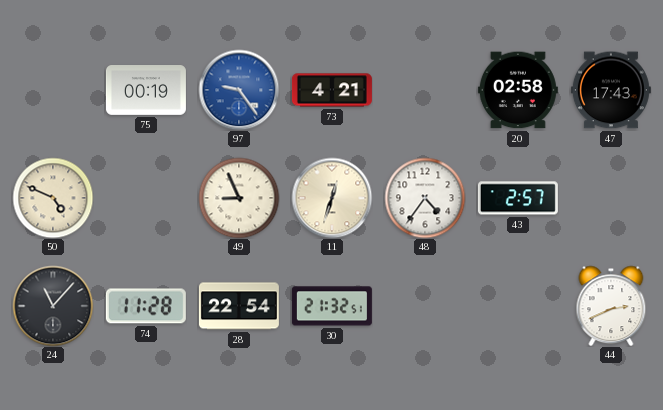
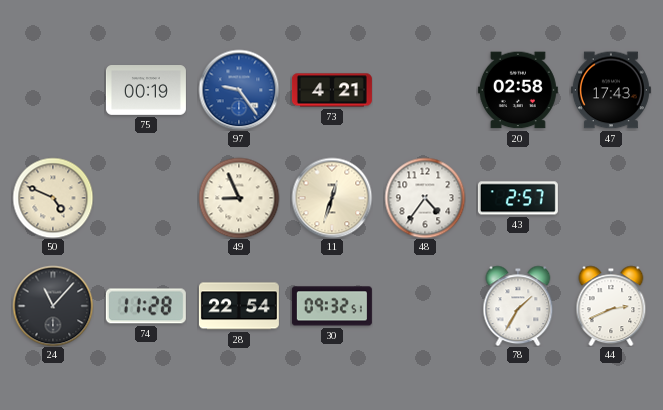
30: 21:32 -> 09:32
78: none -> 1:35
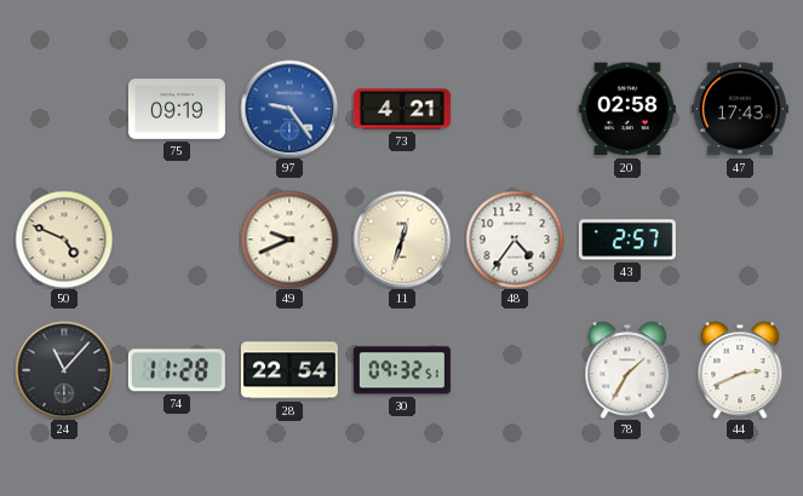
75: 00:19 -> 09:19
49: 8:56 -> 9:41
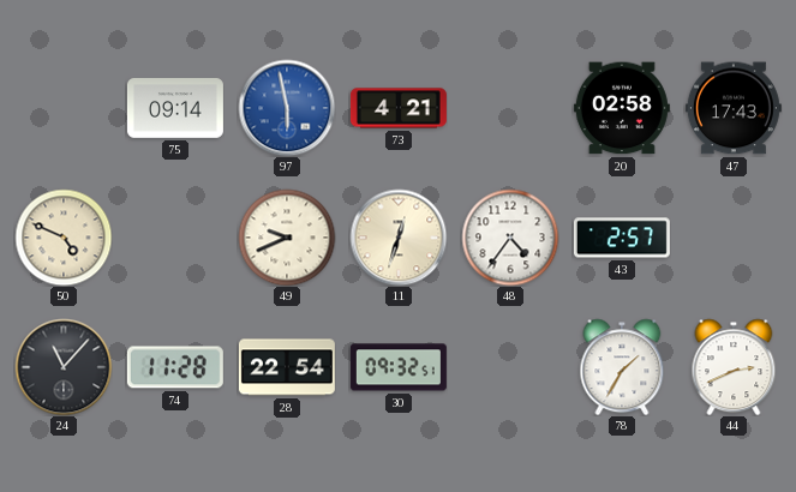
75: 09:19 -> 09:14
97: 9:24 -> 5:58
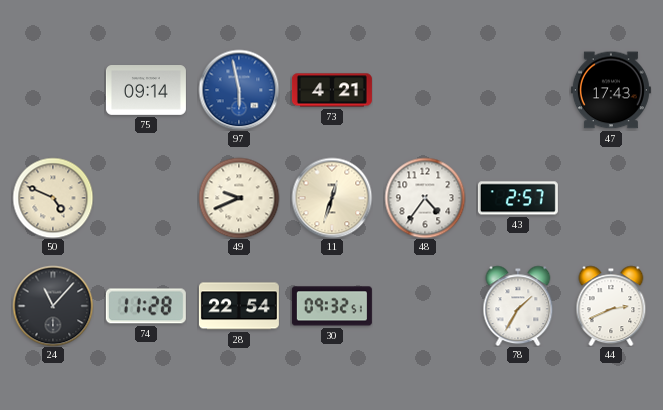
20: 02:58 -> none
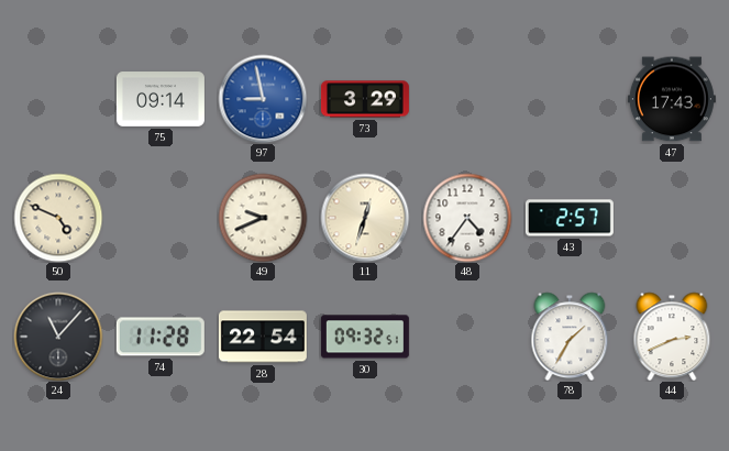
97: 5:58 -> 8:58
73: 4:21 -> 3:29
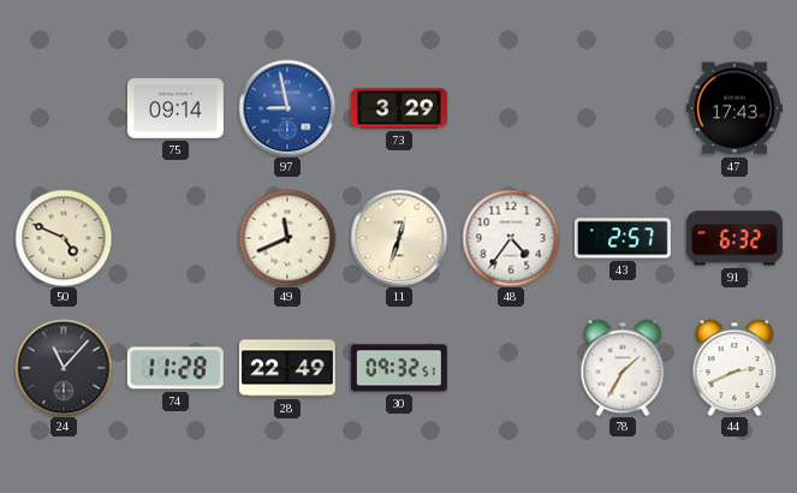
49: 9:41 -> 11:41
91: none -> 6:32
28: 22:54 -> 22:49
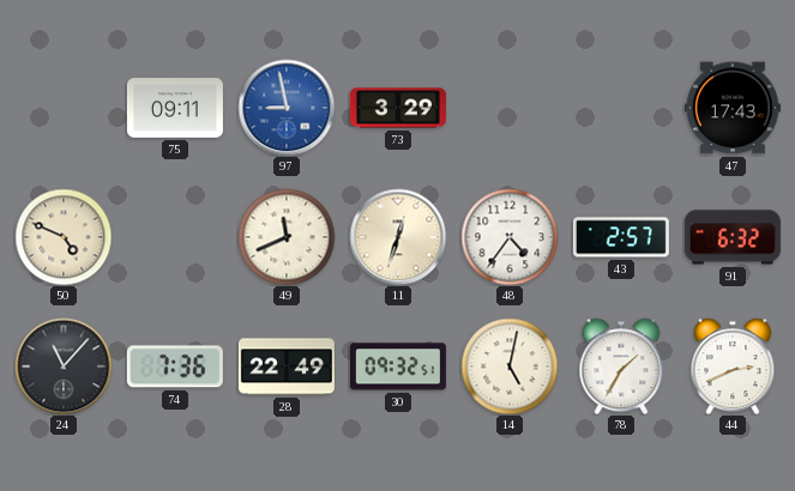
75: 09:14 -> 09:11
74: 11:28 -> 7:36
14: none -> 5:02
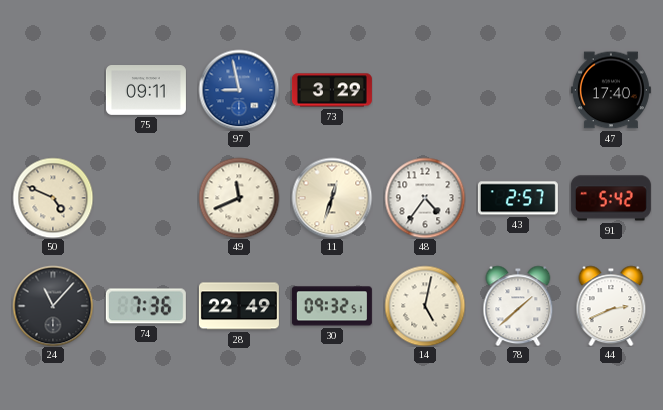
47: 17:43 -> 17:40
91: 6:32 -> 5:42
78: 1:35 -> 1:38
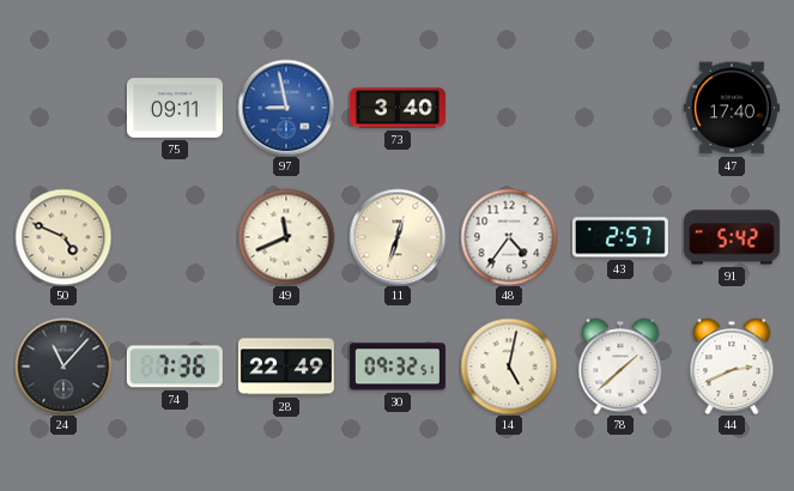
73: 3:29 -> 3:40
